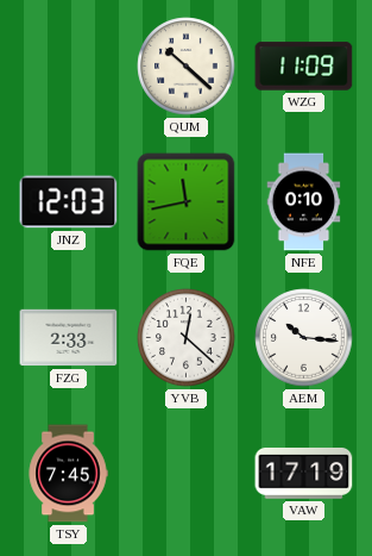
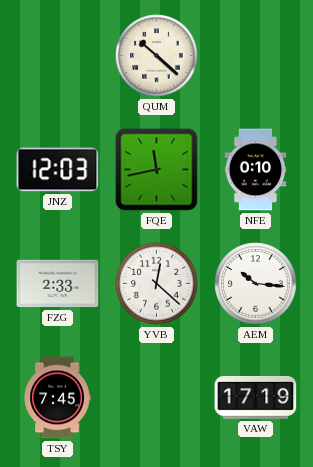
WZG: 11:09 -> none
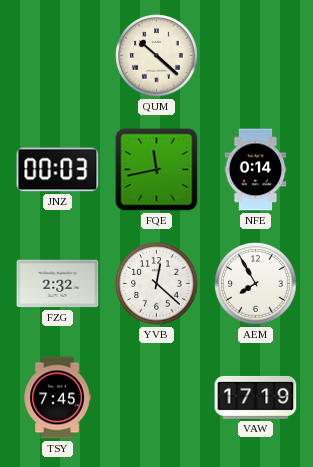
JNZ: 12:03 -> 00:03
NFE: 0:10 -> 0:14
FZG: 2:33 -> 2:32
AEM: 10:16 -> 7:55
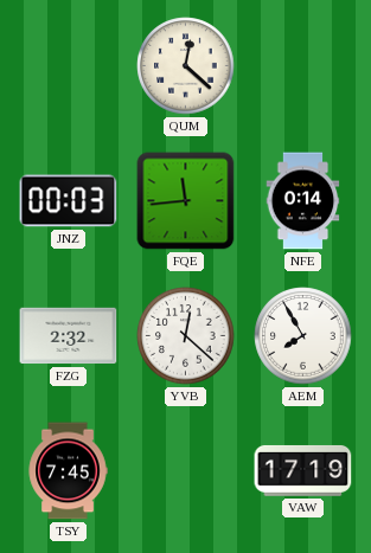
QUM: 10:22 -> 12:22
FQE: 11:43 -> 11:44
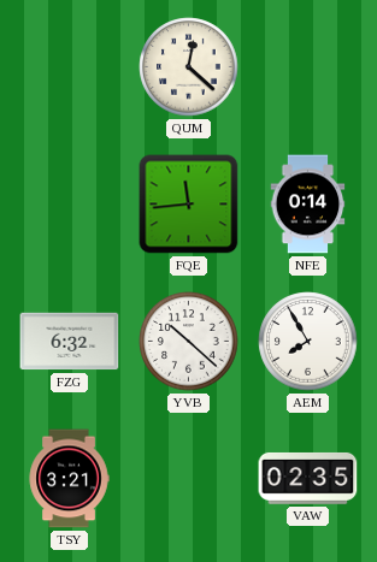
JNZ: 00:03 -> none
FZG: 2:32 -> 6:32
YVB: 12:22 -> 10:22
TSY: 7:45 -> 3:21
VAW: 17:19 -> 02:35
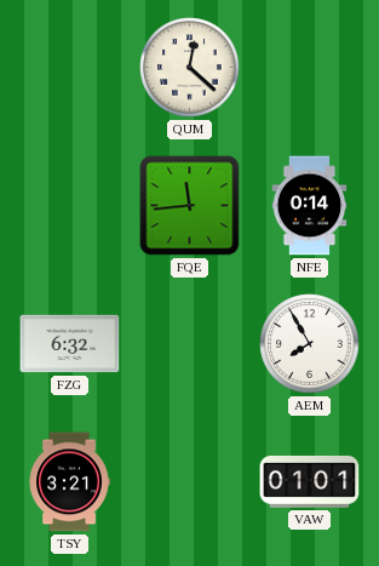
YVB: 10:22 -> none
VAW: 02:35 -> 01:01
